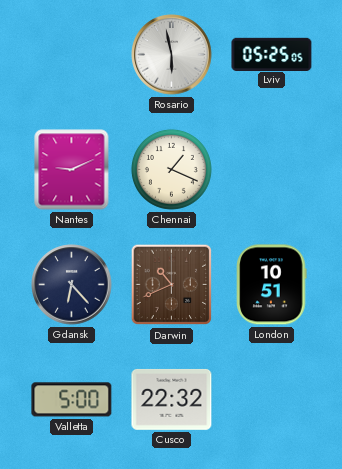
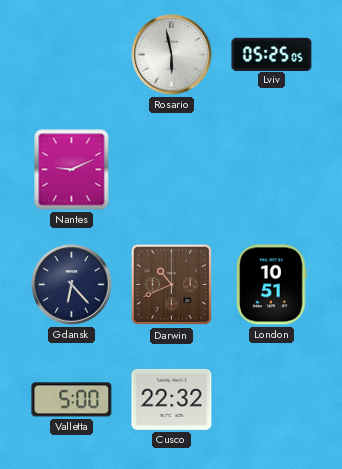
Chennai: 1:19 -> none
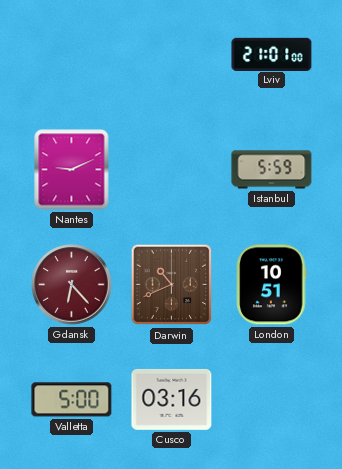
Rosario: 5:58 -> none
Lviv: 05:25 -> 21:01
Istanbul: none -> 5:59
Gdansk dial: navy -> burgundy
Cusco: 22:32 -> 03:16
